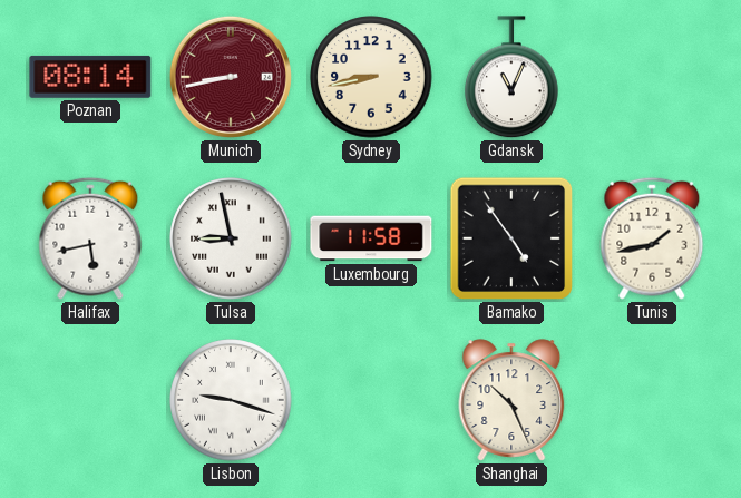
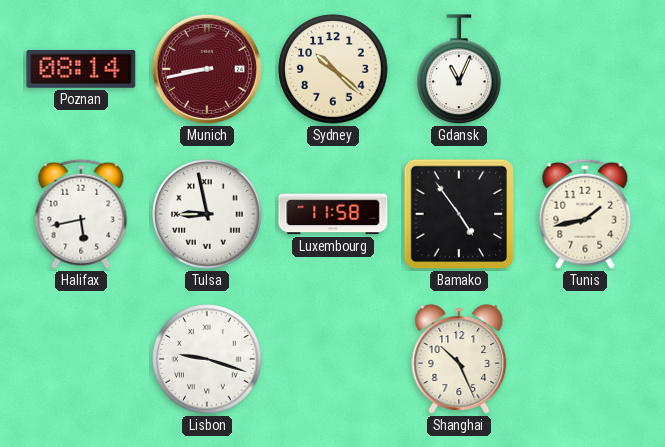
Sydney: 8:43 -> 10:22
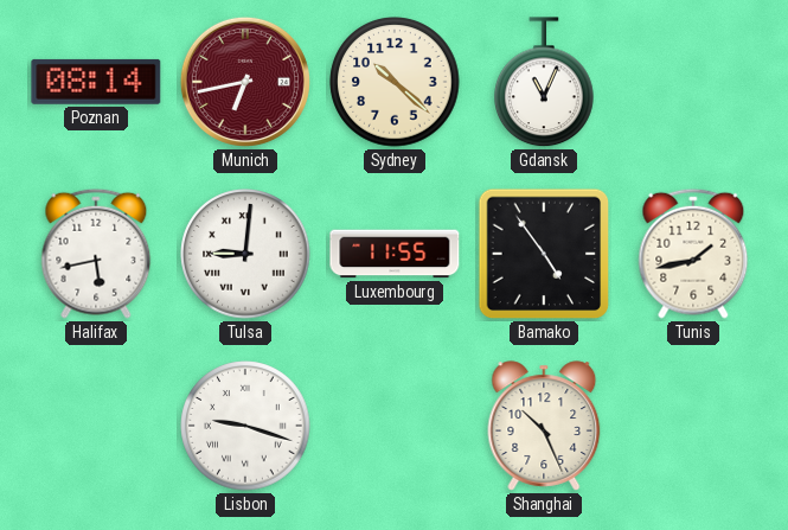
Munich: 8:43 -> 6:43
Tulsa: 8:58 -> 9:01
Luxembourg: 11:58 -> 11:55
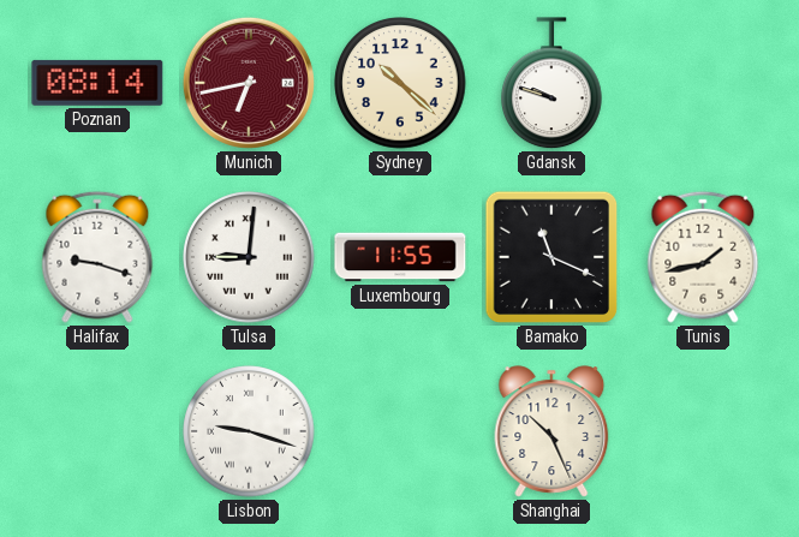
Gdansk: 11:04 -> 9:48
Halifax: 5:43 -> 9:18
Bamako: 4:54 -> 11:19
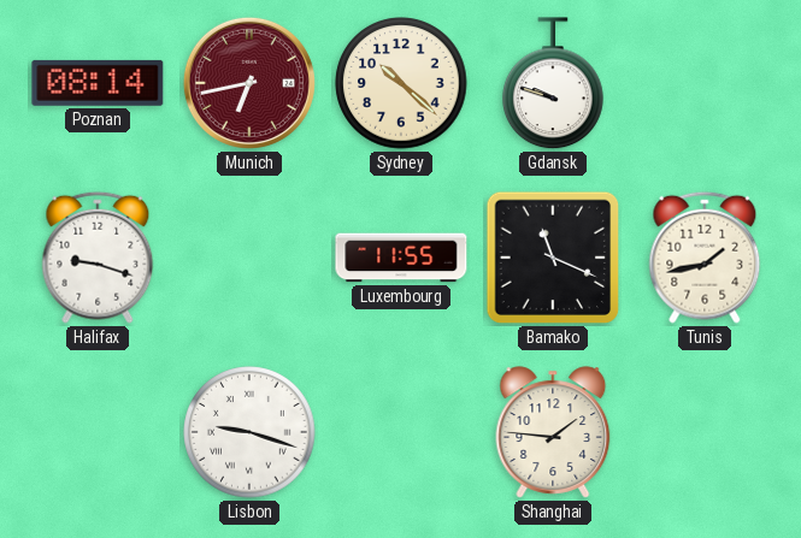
Tulsa: 9:01 -> none
Shanghai: 10:26 -> 1:46
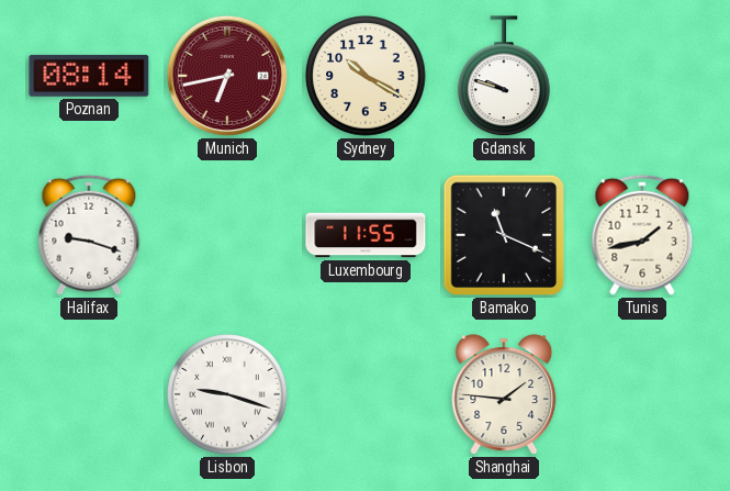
Sydney: 10:22 -> 10:20
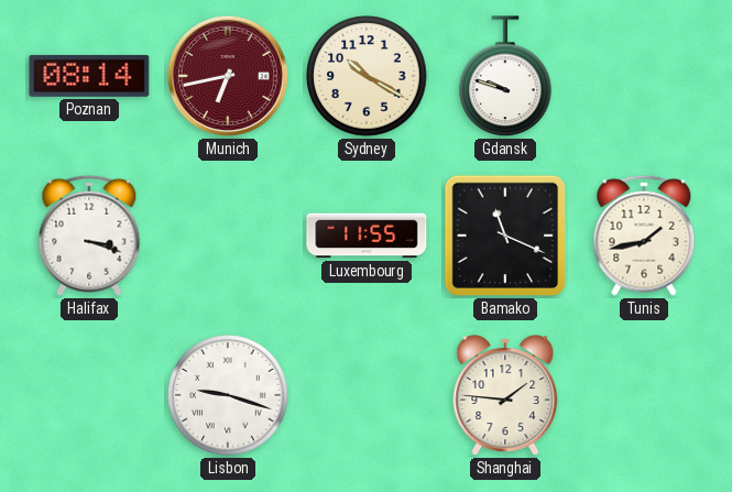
Halifax: 9:18 -> 3:18
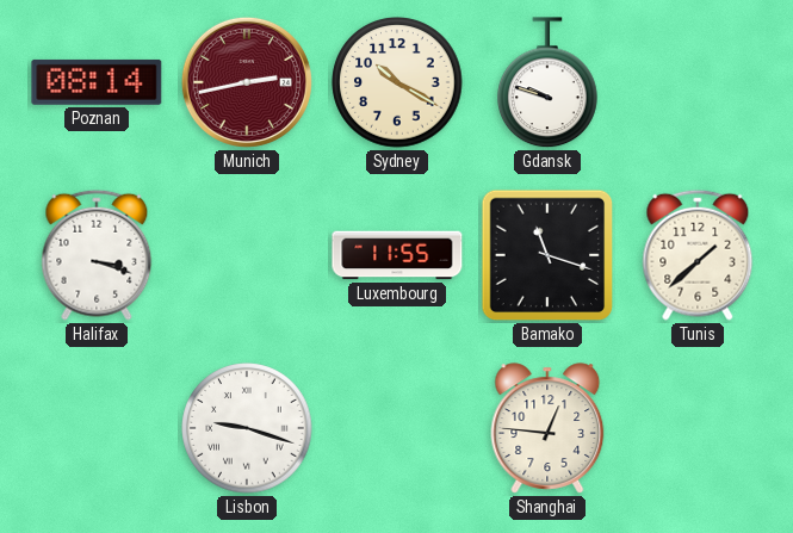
Munich: 6:43 -> 2:43
Bamako: 11:19 -> 11:18
Tunis: 1:43 -> 1:38
Shanghai: 1:46 -> 12:46
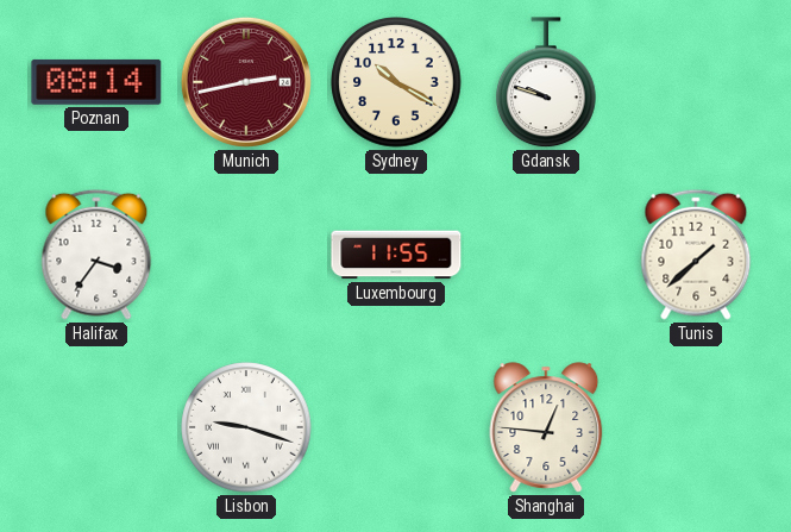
Halifax: 3:18 -> 3:36
Bamako: 11:18 -> none
